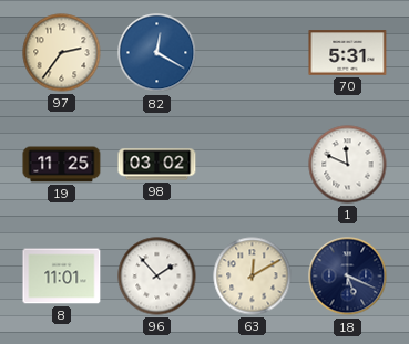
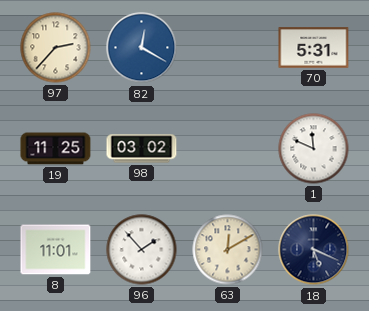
97: 2:36 -> 2:37
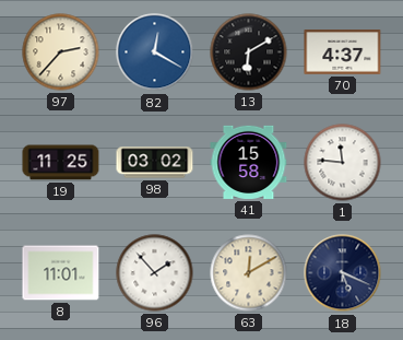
13: none -> 6:10
70: 5:31 -> 4:37
41: none -> 15:58
1: 11:49 -> 11:46
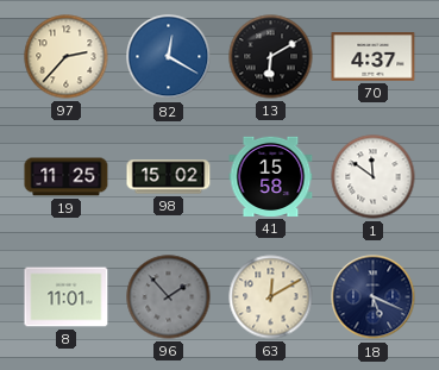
98: 03:02 -> 15:02
1: 11:46 -> 11:51
96 dial: white -> grey
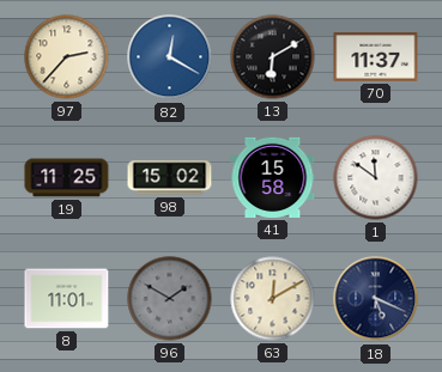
70: 4:37 -> 11:37
96: 1:53 -> 1:50
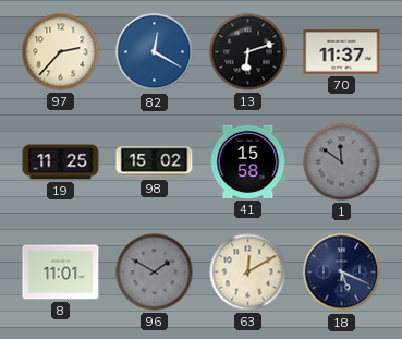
13: 6:10 -> 6:12
1 dial: white -> grey
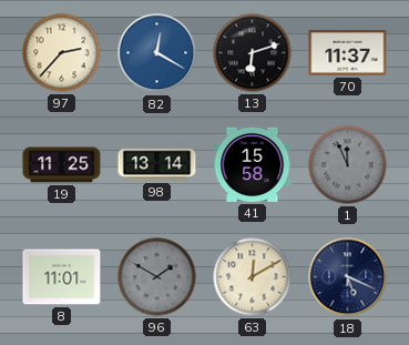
98: 15:02 -> 13:14
1: 11:51 -> 11:56
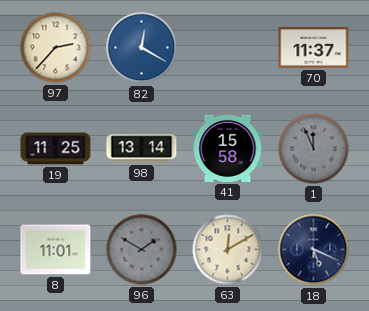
13: 6:12 -> none
